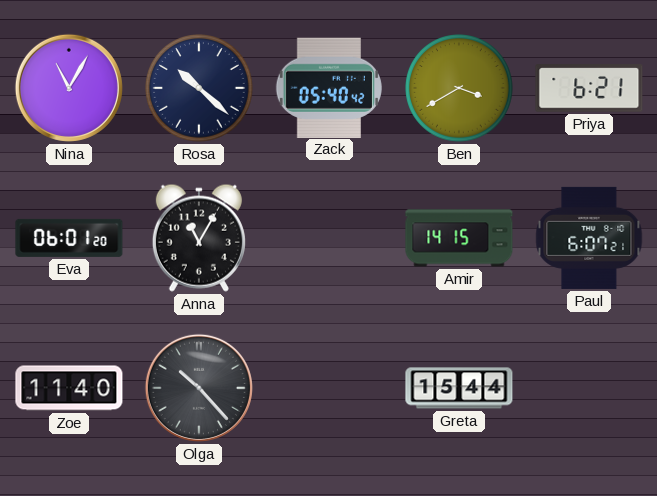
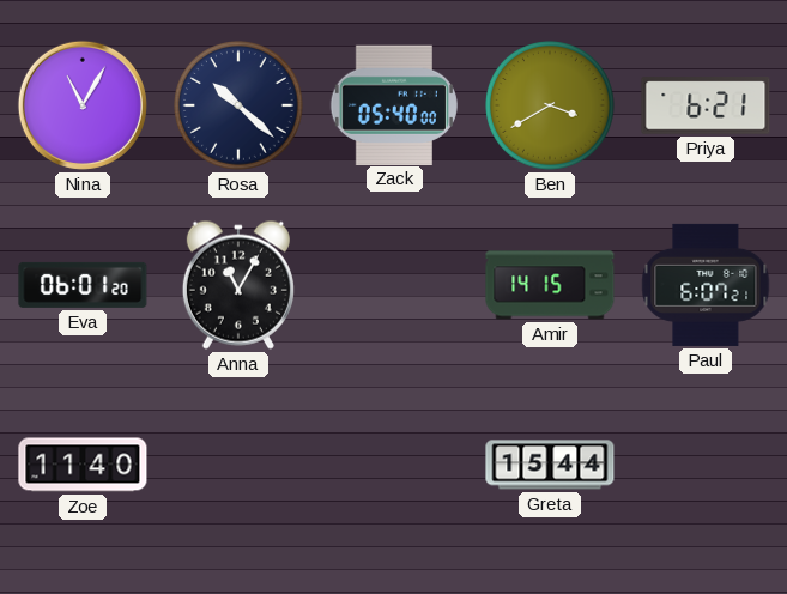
Zack: 05:40:42 -> 05:40:00
Olga: 10:23 -> none
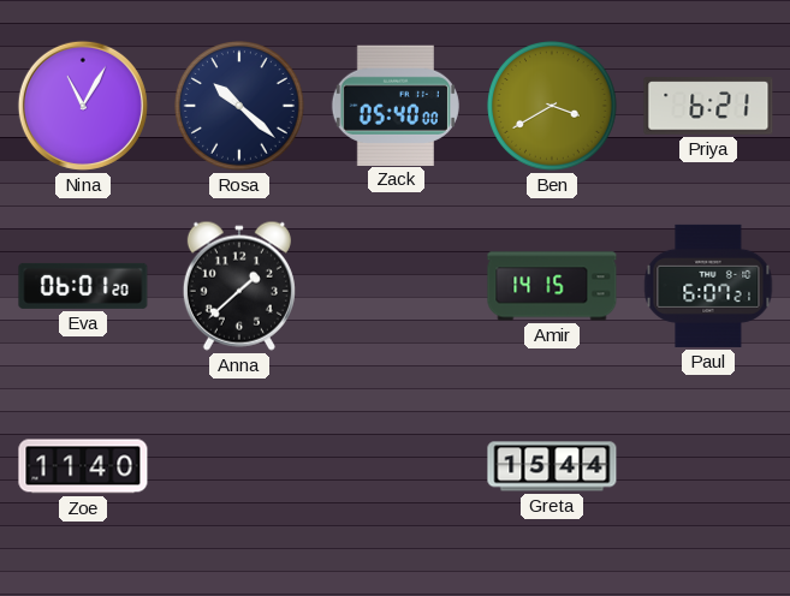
Anna: 11:05 -> 1:38
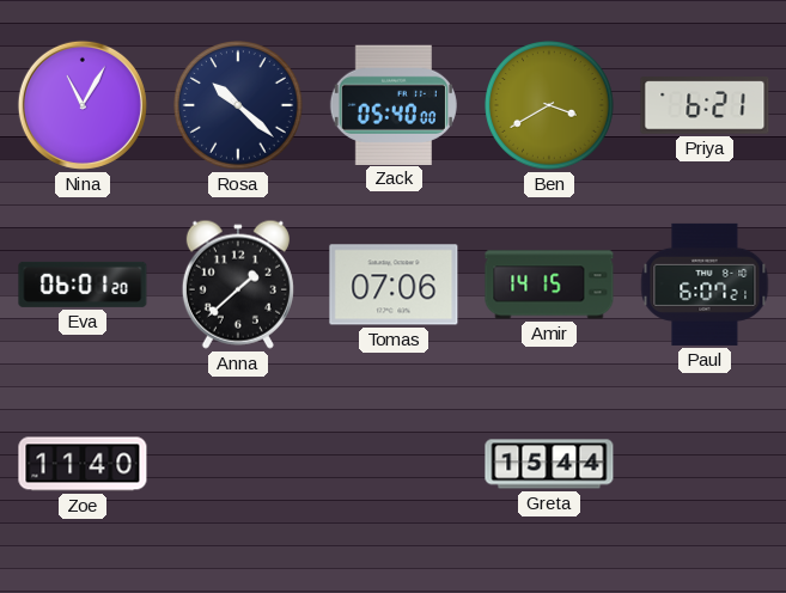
Tomas: none -> 07:06
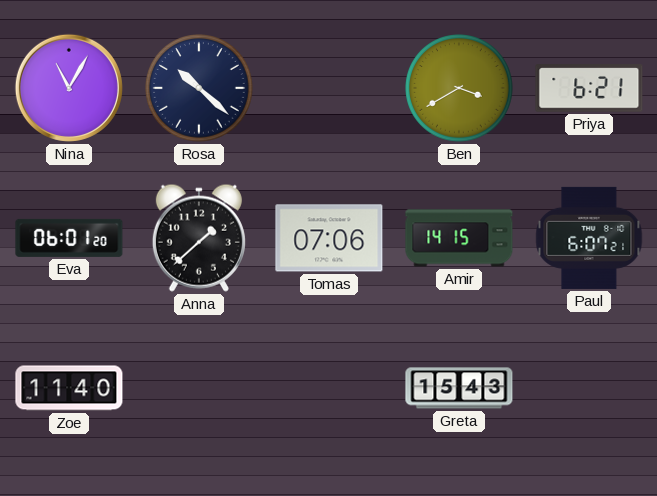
Zack: 05:40 -> none
Greta: 15:44 -> 15:43
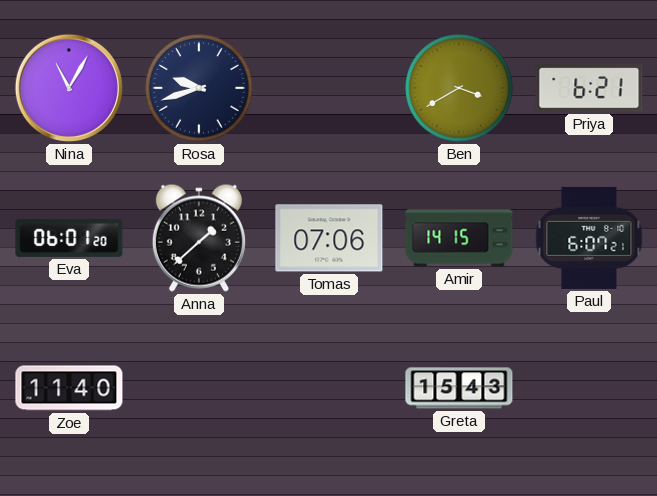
Rosa: 10:22 -> 9:42
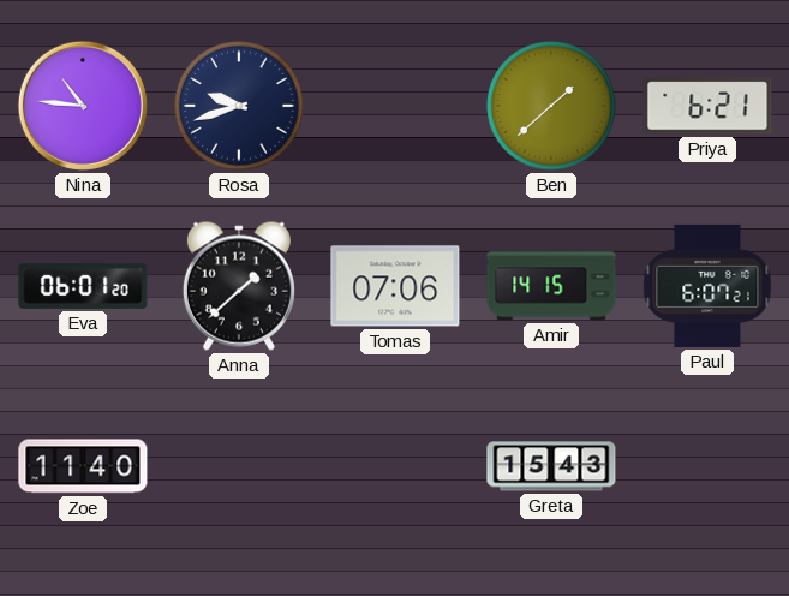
Nina: 11:05 -> 10:46
Ben: 3:40 -> 1:38
